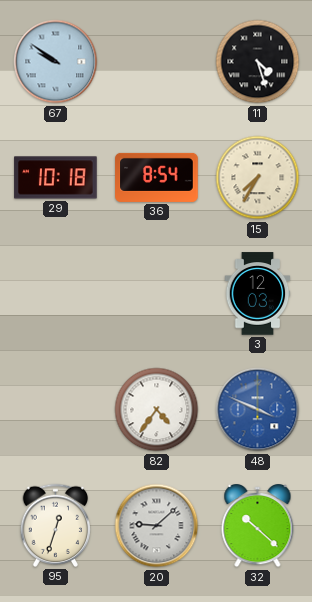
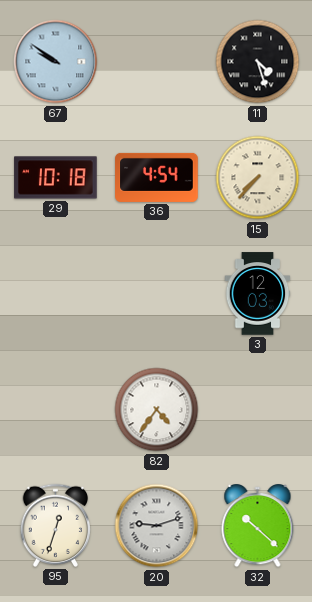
36: 8:54 -> 4:54
15: 7:35 -> 7:37
48: 3:49 -> none
20: 9:08 -> 9:12
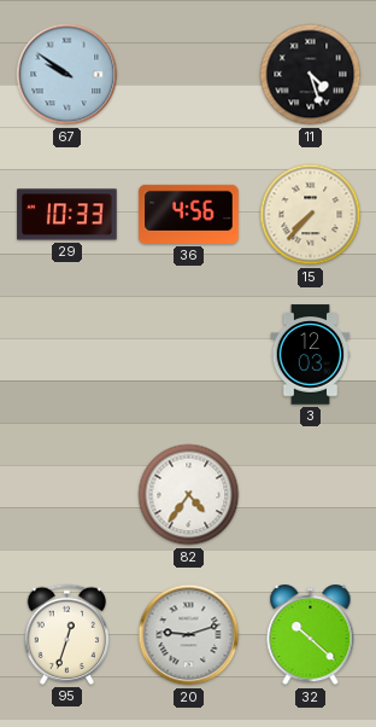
29: 10:18 -> 10:33
36: 4:54 -> 4:56
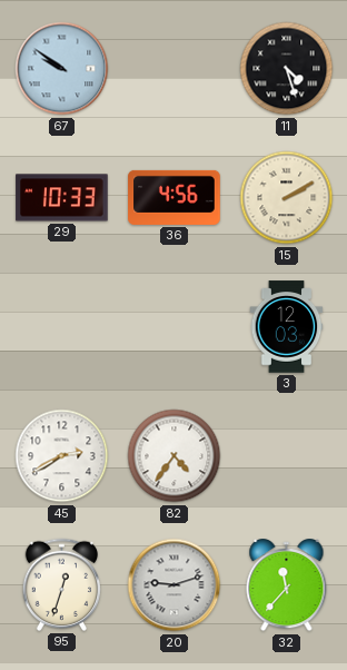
15: 7:37 -> 2:10
45: none -> 2:40
32: 10:22 -> 11:37
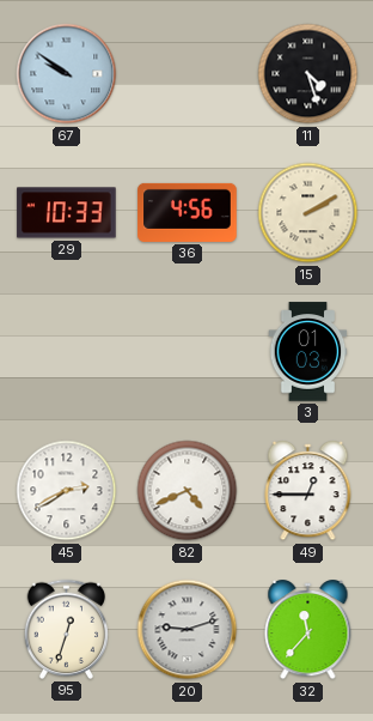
3: 12:03 -> 01:03
82: 4:36 -> 4:41
49: none -> 12:45
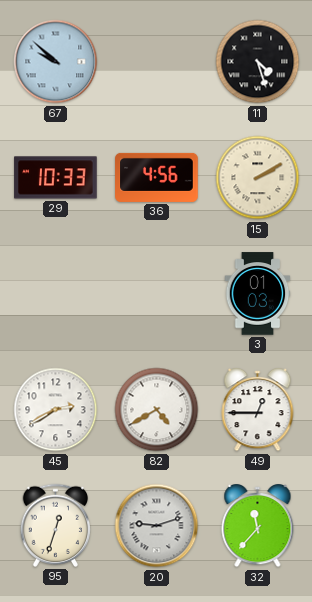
67: 9:51 -> 9:52
82: 4:41 -> 4:40
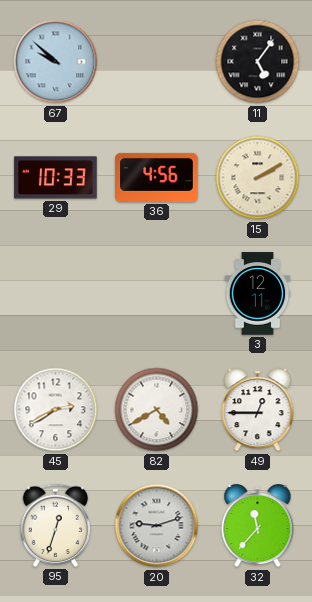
11: 4:27 -> 5:06
3: 01:03 -> 12:11
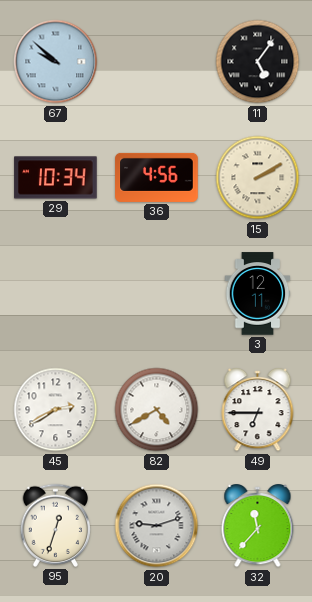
29: 10:33 -> 10:34
49: 12:45 -> 6:45
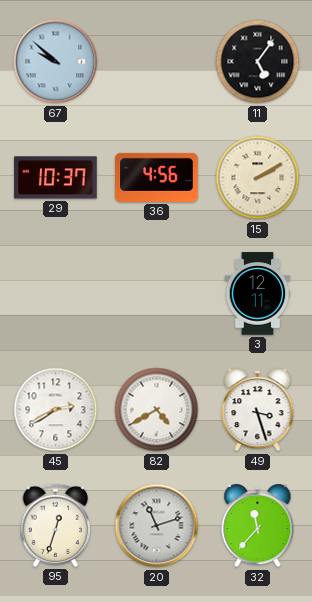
29: 10:34 -> 10:37
49: 6:45 -> 3:27
20: 9:12 -> 11:12
